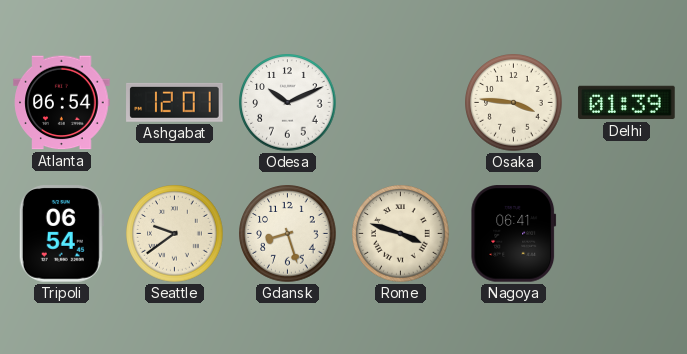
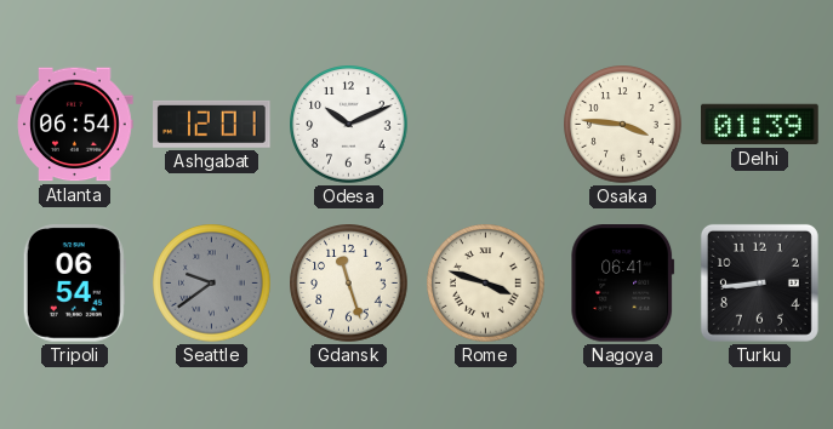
Seattle dial: cream -> grey
Gdansk: 8:27 -> 11:27
Turku: none -> 8:44
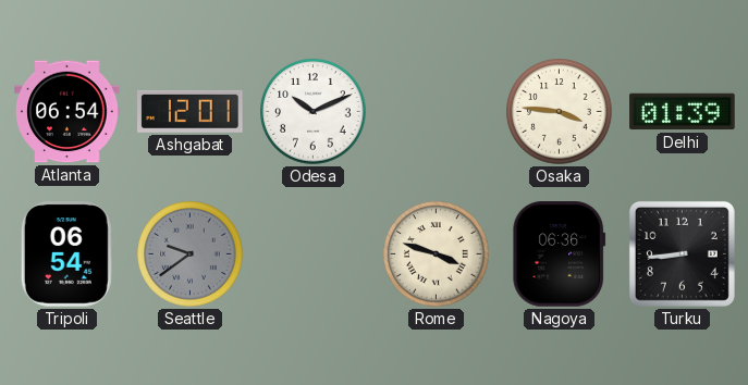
Gdansk: 11:27 -> none
Nagoya: 06:41 -> 06:36
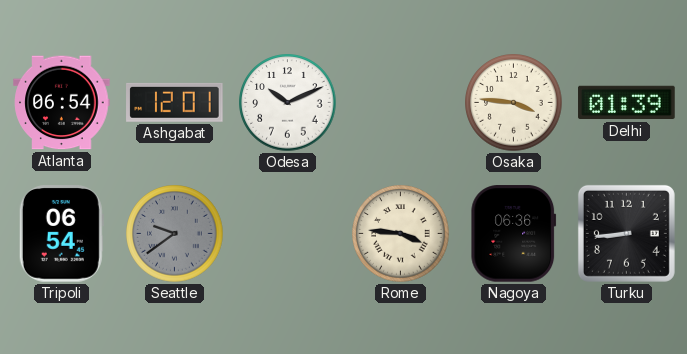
Rome: 3:48 -> 3:46
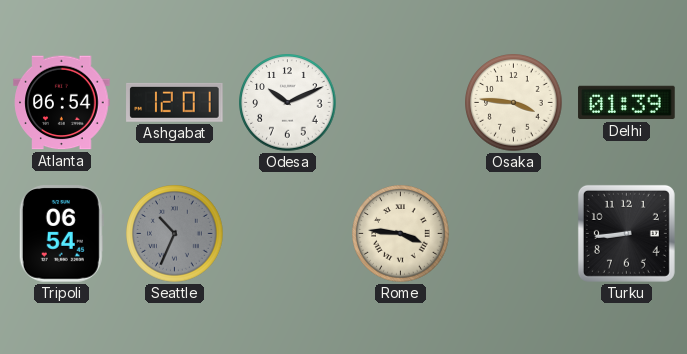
Seattle: 9:39 -> 10:34
Nagoya: 06:36 -> none
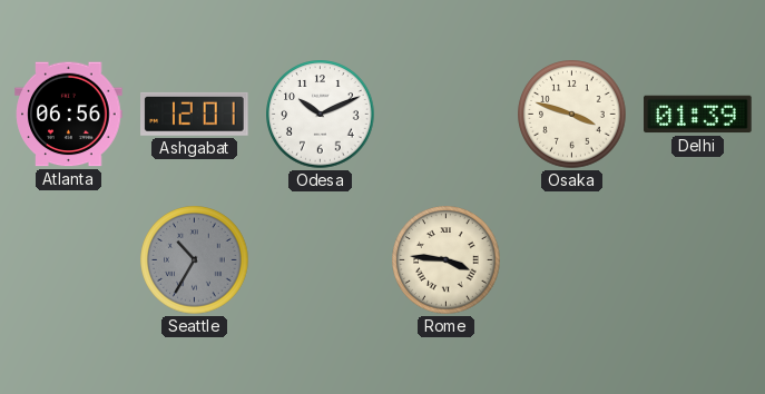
Atlanta: 06:54 -> 06:56
Osaka: 3:46 -> 3:48
Tripoli: 06:54 -> none
Seattle: 10:34 -> 10:35
Turku: 8:44 -> none
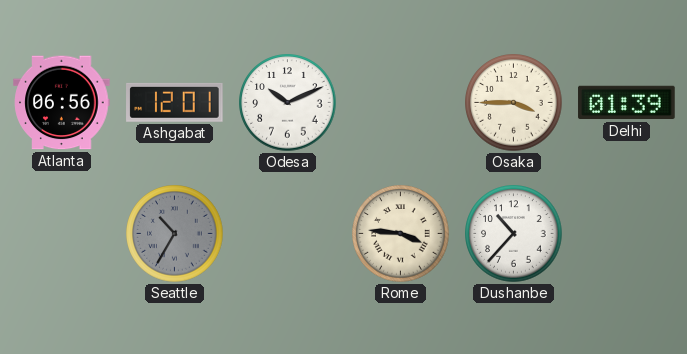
Osaka: 3:48 -> 3:45
Dushanbe: none -> 10:37
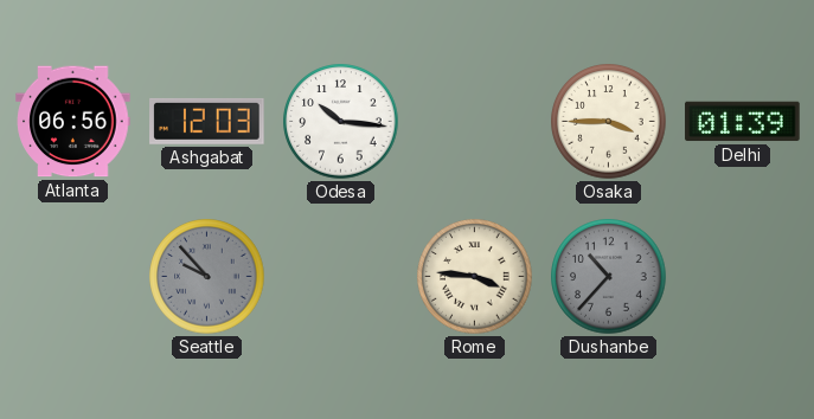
Ashgabat: 12:01 -> 12:03
Odesa: 10:11 -> 10:16
Seattle: 10:35 -> 9:53
Dushanbe dial: white -> grey
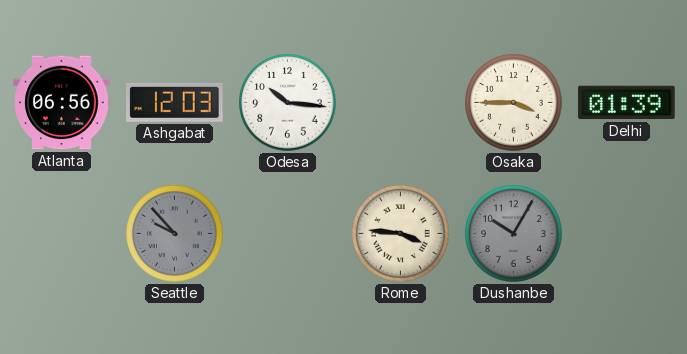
Dushanbe: 10:37 -> 10:05
